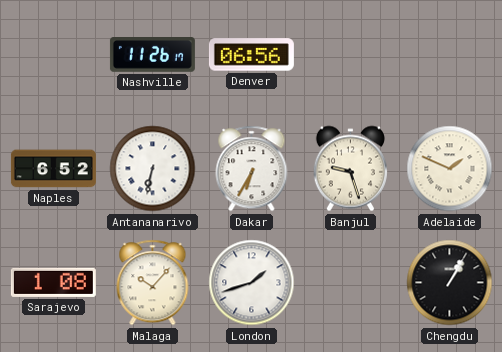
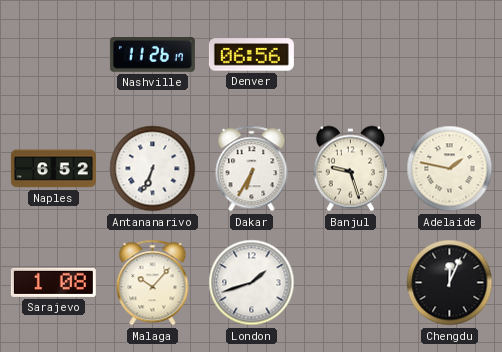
Antananarivo: 6:32 -> 6:34
Adelaide: 1:49 -> 1:47
Chengdu: 1:05 -> 12:04
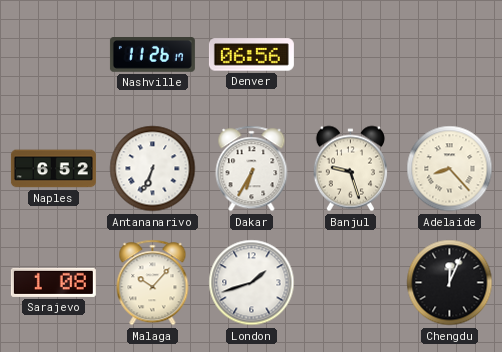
Adelaide: 1:47 -> 8:23
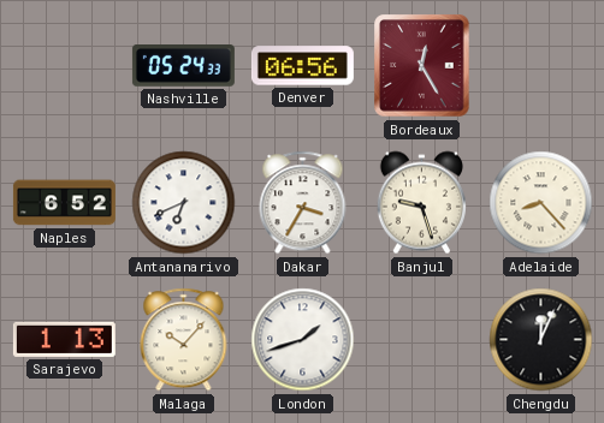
Nashville: 11:26 -> 05:24
Bordeaux: none -> 12:25
Antananarivo: 6:34 -> 6:41
Dakar: 6:35 -> 3:35
Sarajevo: 1:08 -> 1:13
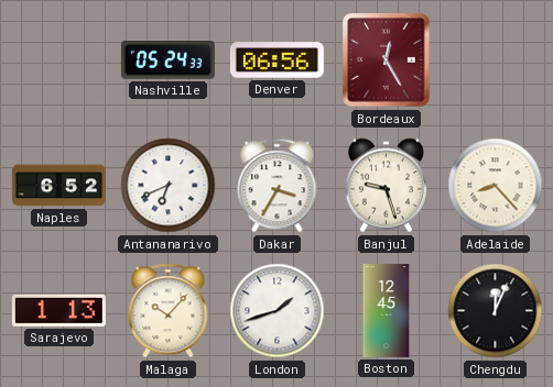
Boston: none -> 12:45
